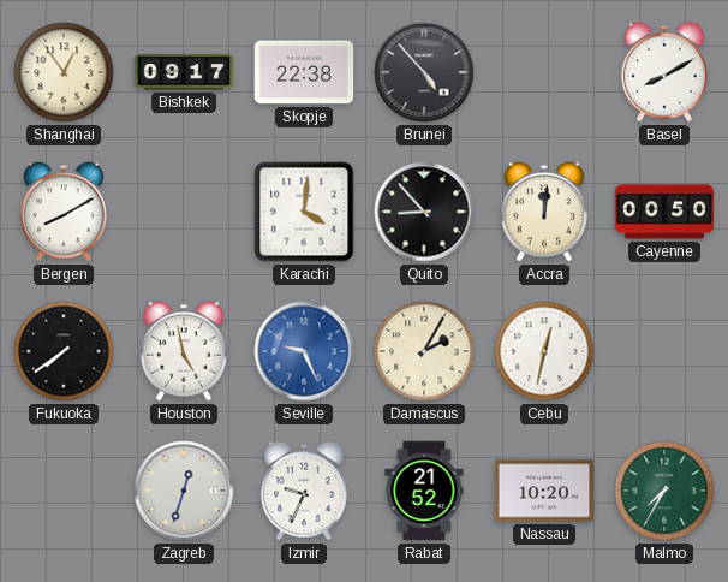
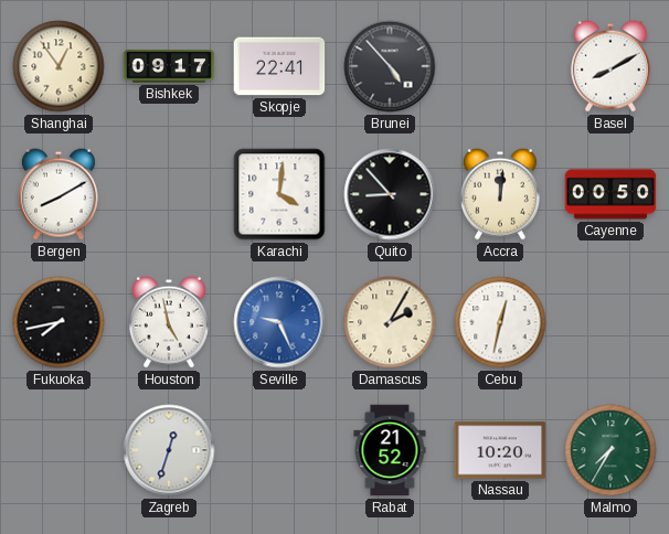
Skopje: 22:38 -> 22:41
Fukuoka: 7:39 -> 7:43
Izmir: 9:34 -> none
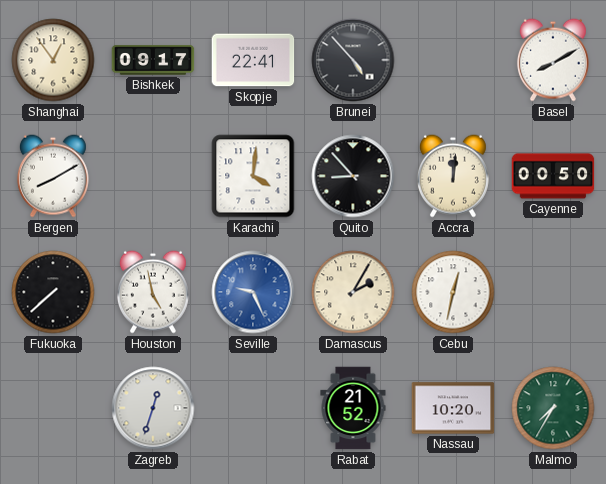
Fukuoka: 7:43 -> 7:38
